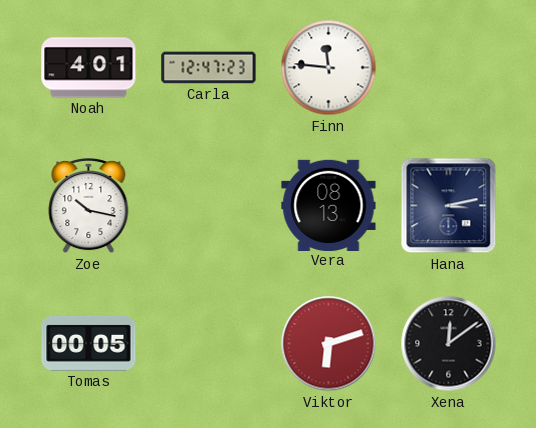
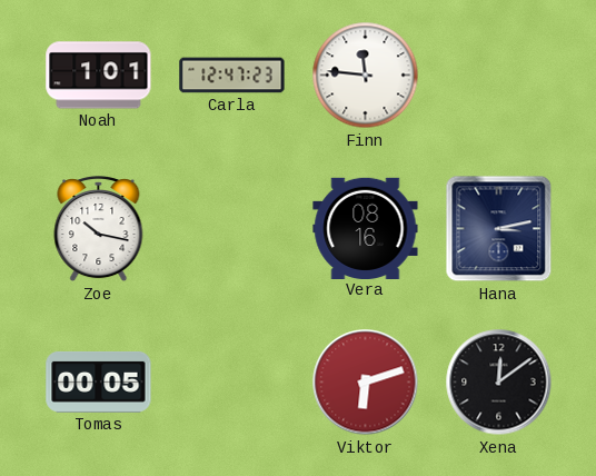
Noah: 4:01 -> 1:01
Vera: 08:13 -> 08:16
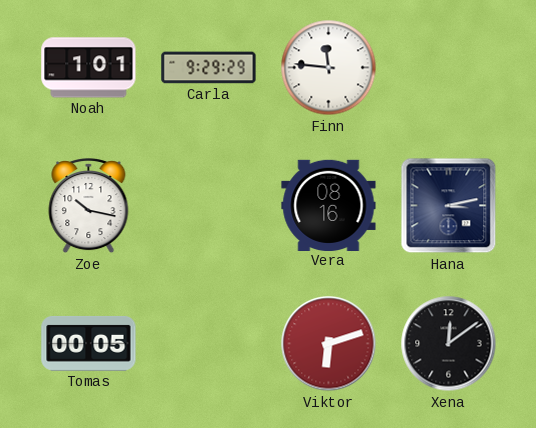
Carla: 12:47 -> 9:29
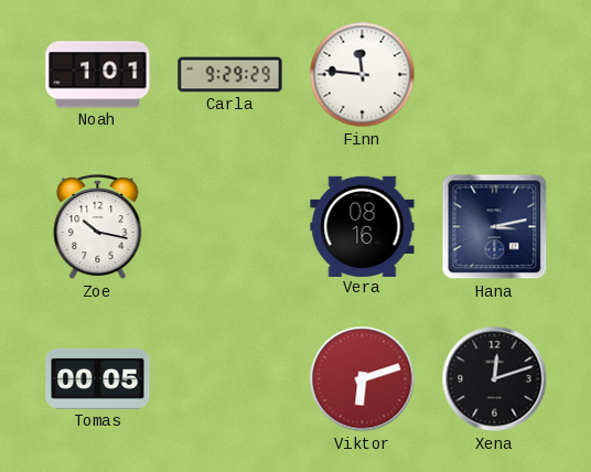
Xena: 12:09 -> 12:12
